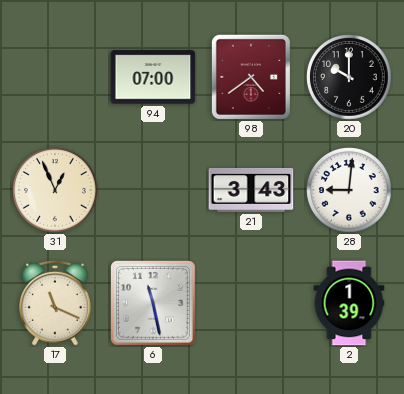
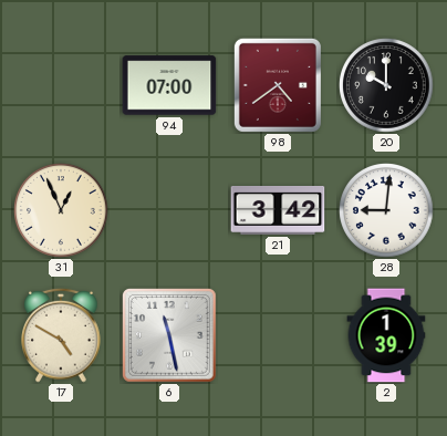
21: 3:43 -> 3:42
17: 11:19 -> 4:50
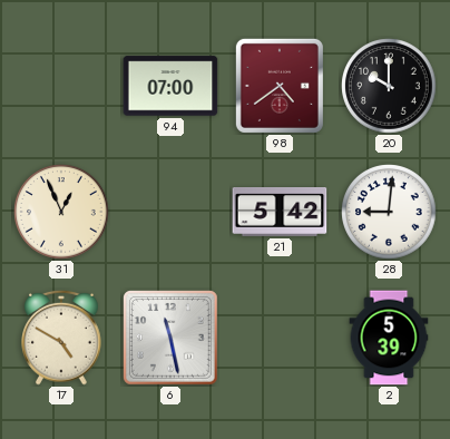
21: 3:42 -> 5:42
2: 1:39 -> 5:39
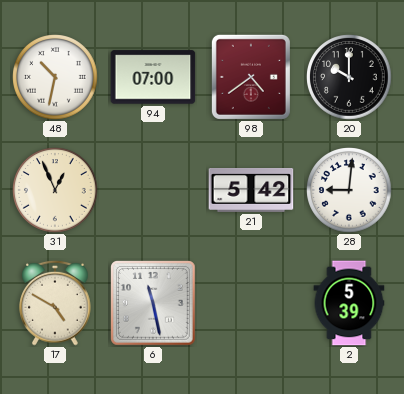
48: none -> 10:32
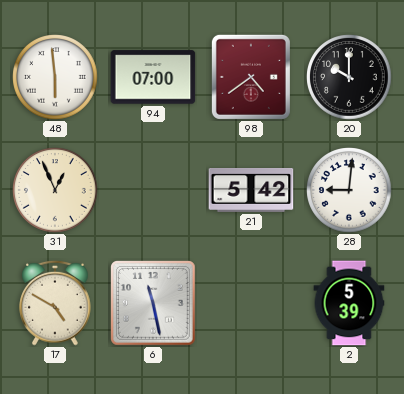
48: 10:32 -> 5:59
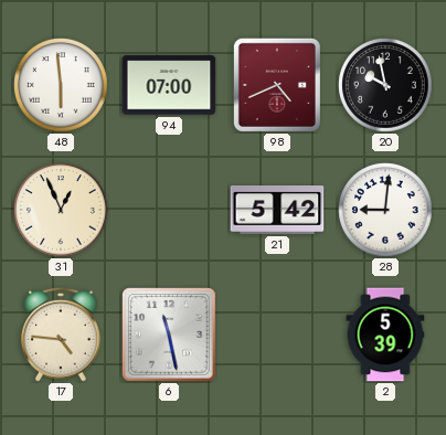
98: 4:39 -> 4:41
20: 10:00 -> 9:58
17: 4:50 -> 4:46
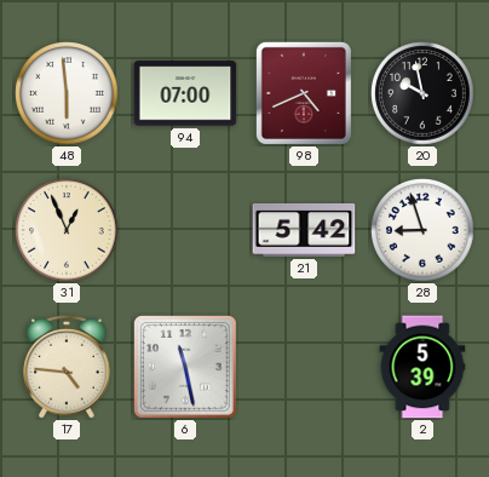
28: 9:01 -> 8:57
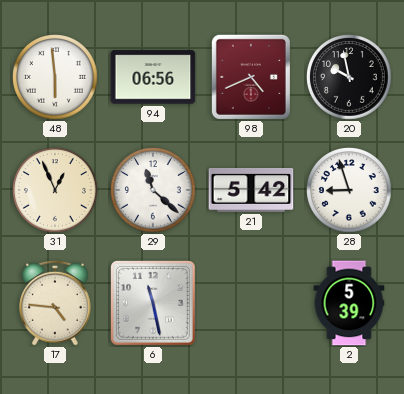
94: 07:00 -> 06:56
29: none -> 11:22
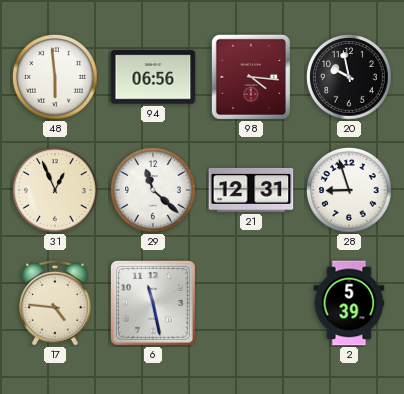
98: 4:41 -> 4:16
21: 5:42 -> 12:31
